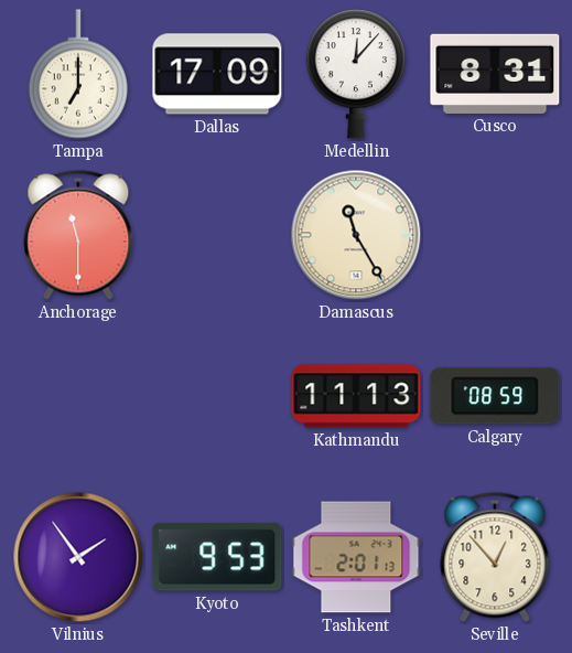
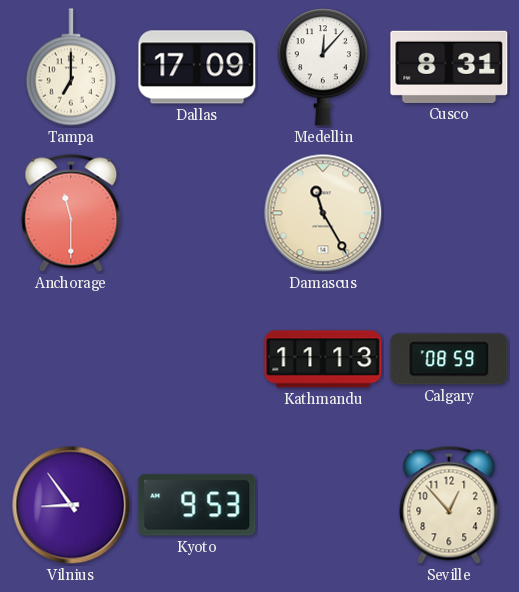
Vilnius: 1:54 -> 8:54
Tashkent: 2:01 -> none
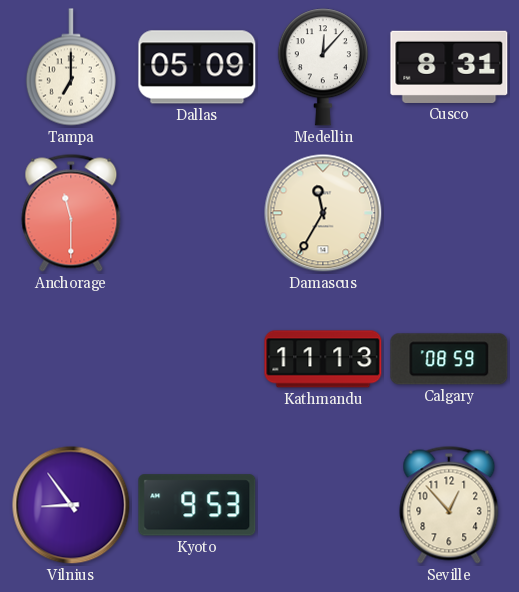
Dallas: 17:09 -> 05:09
Damascus: 11:25 -> 11:35
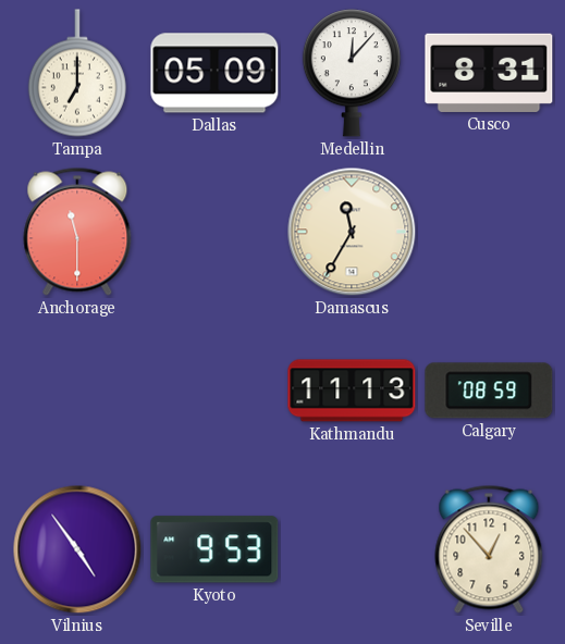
Vilnius: 8:54 -> 4:54
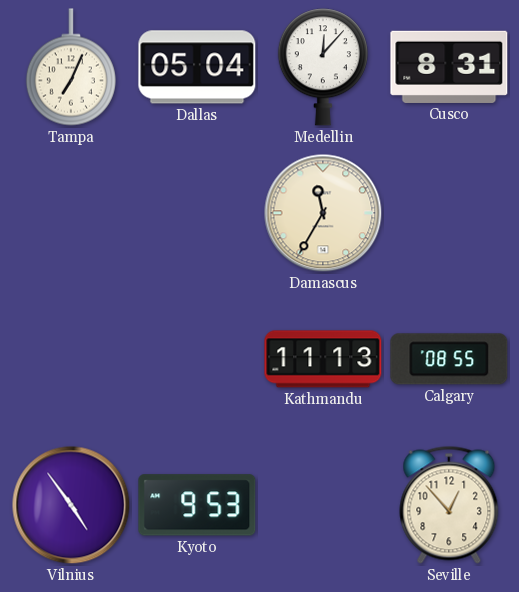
Tampa: 7:00 -> 7:04
Dallas: 05:09 -> 05:04
Anchorage: 11:30 -> none
Calgary: 08:59 -> 08:55
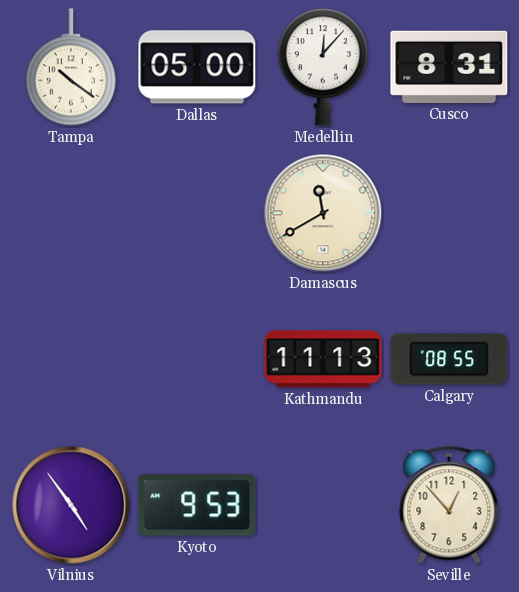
Tampa: 7:04 -> 10:21
Dallas: 05:04 -> 05:00
Damascus: 11:35 -> 11:40
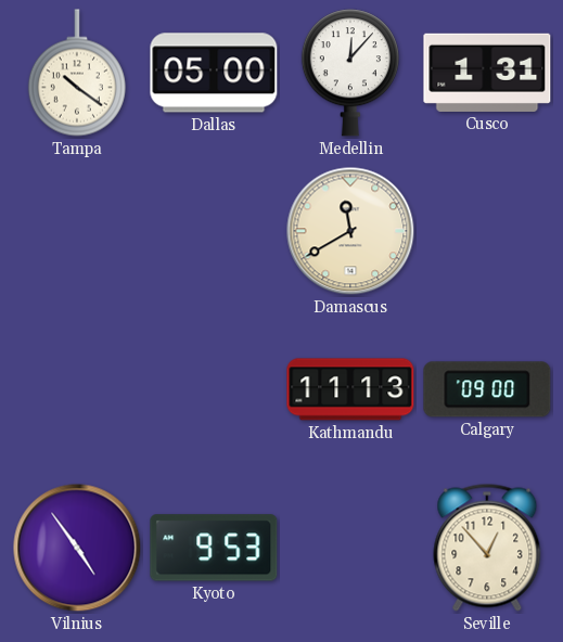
Cusco: 8:31 -> 1:31
Calgary: 08:55 -> 09:00
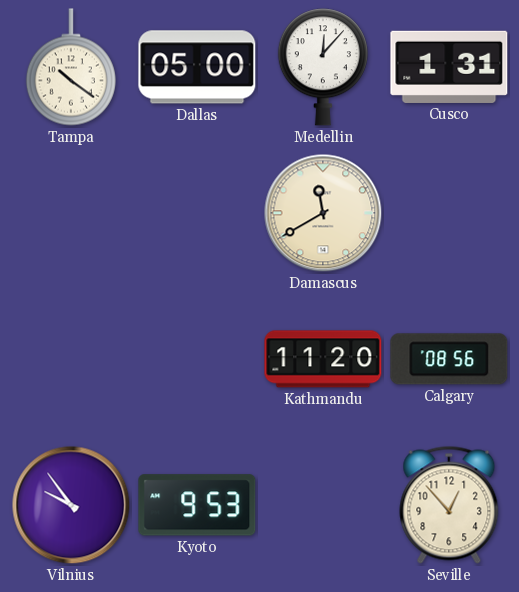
Kathmandu: 11:13 -> 11:20
Calgary: 09:00 -> 08:56
Vilnius: 4:54 -> 9:54
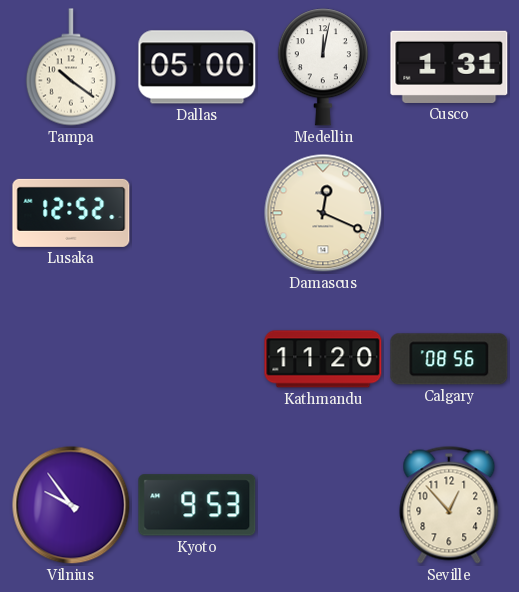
Medellin: 12:07 -> 12:02
Lusaka: none -> 12:52
Damascus: 11:40 -> 12:19
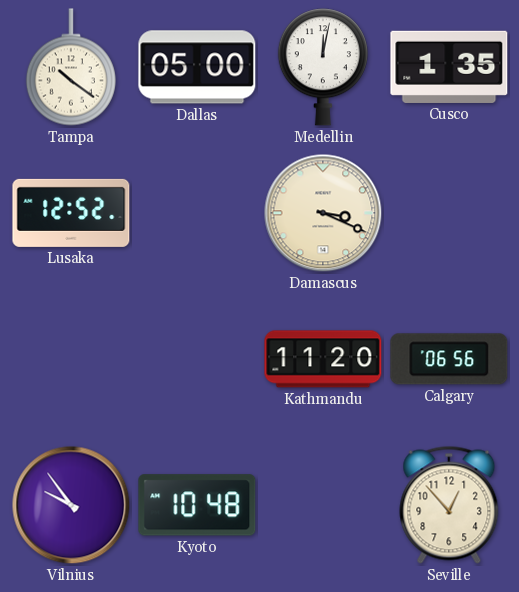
Cusco: 1:31 -> 1:35
Damascus: 12:19 -> 3:19
Calgary: 08:56 -> 06:56
Kyoto: 9:53 -> 10:48
